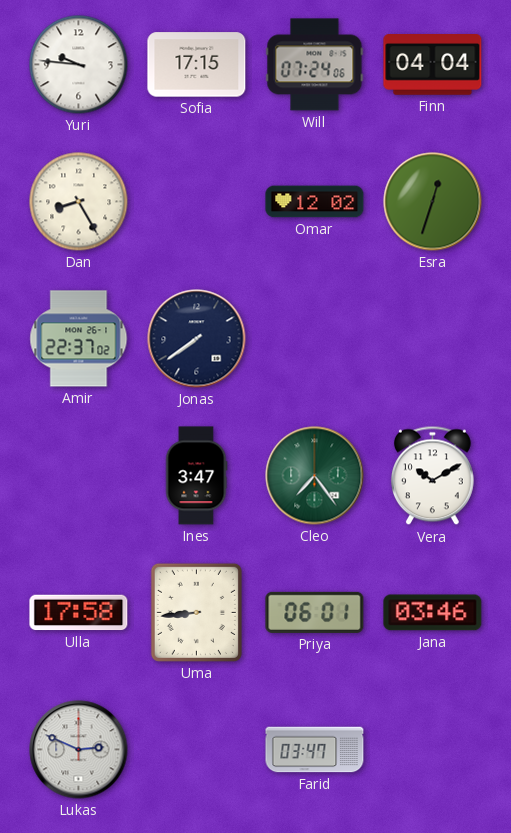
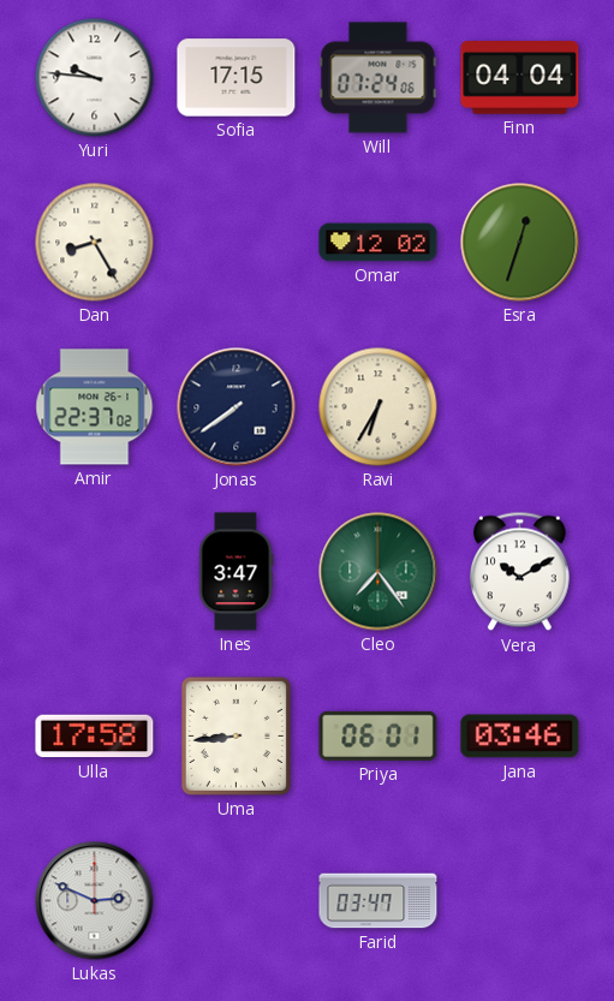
Ravi: none -> 6:35
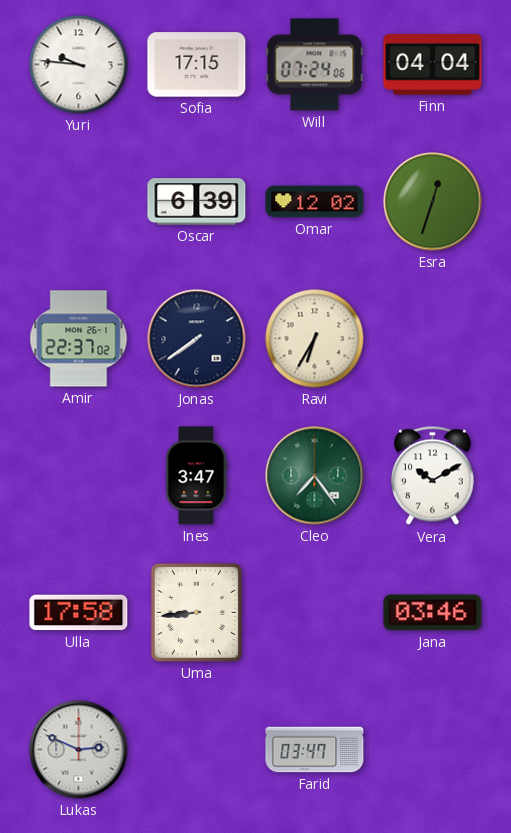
Dan: 8:25 -> none
Oscar: none -> 6:39
Priya: 06:01 -> none
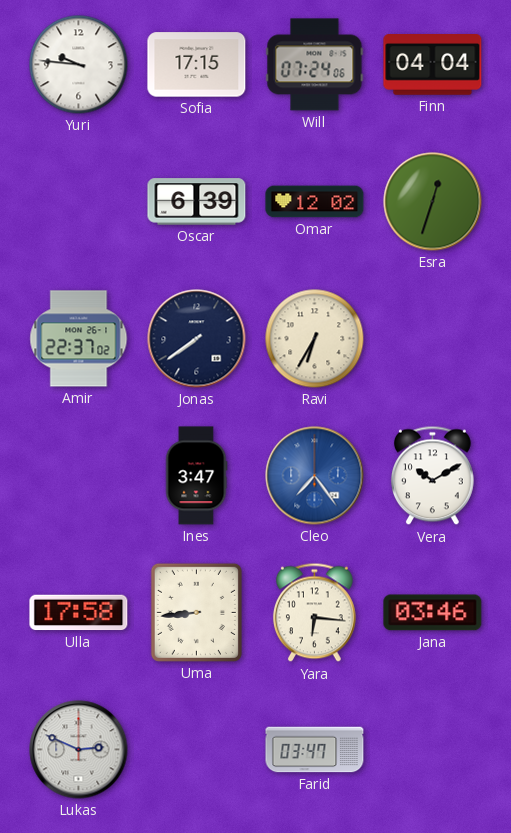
Cleo dial: green -> blue
Yara: none -> 6:16
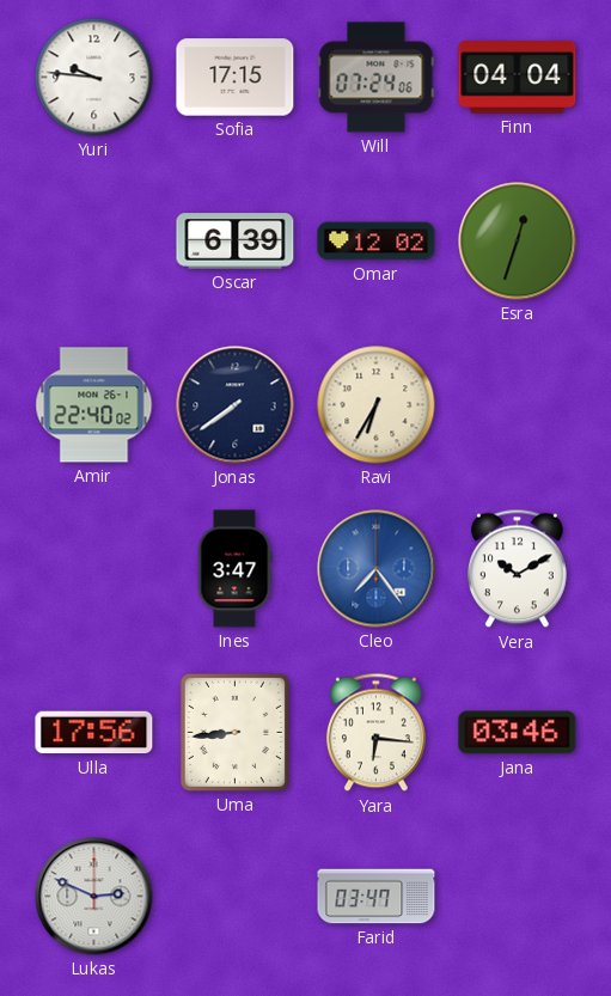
Amir: 22:37 -> 22:40
Ulla: 17:58 -> 17:56
